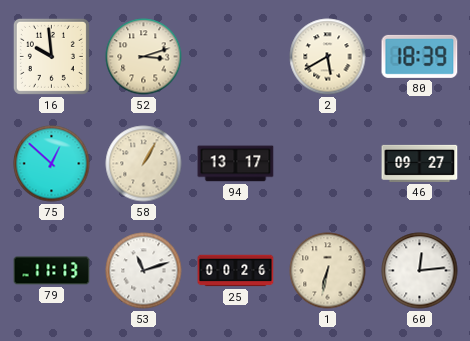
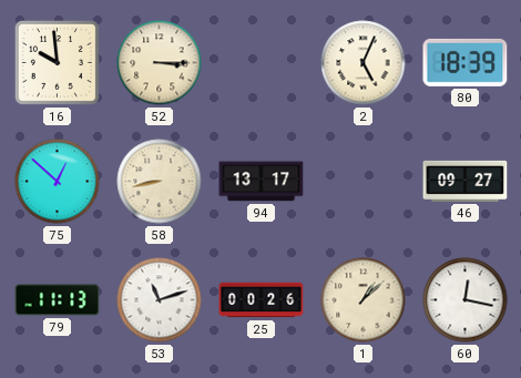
52: 3:12 -> 3:15
2: 5:40 -> 5:04
58: 1:05 -> 8:43
1: 6:32 -> 1:08
60: 12:14 -> 12:17
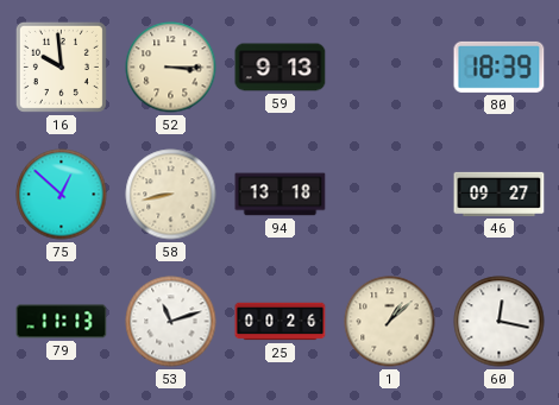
59: none -> 9:13
2: 5:04 -> none
94: 13:17 -> 13:18
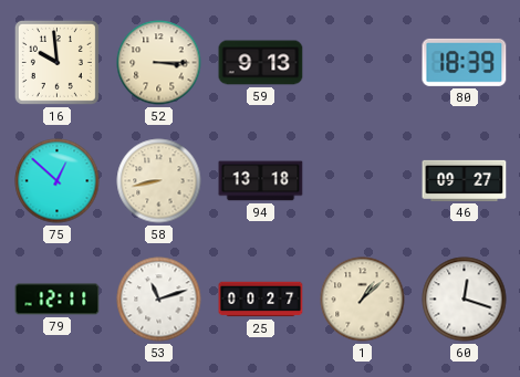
79: 11:13 -> 12:11
25: 00:26 -> 00:27
60: 12:17 -> 12:18
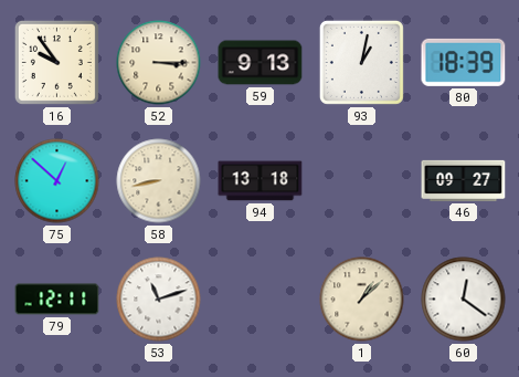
16: 9:59 -> 9:54
93: none -> 1:02
25: 00:27 -> none
60: 12:18 -> 12:21
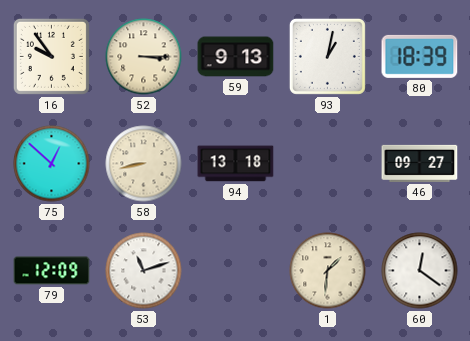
79: 12:11 -> 12:09
1: 1:08 -> 1:31
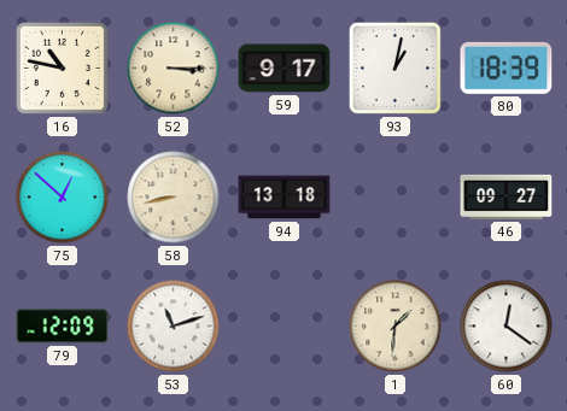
16: 9:54 -> 10:47
59: 9:13 -> 9:17
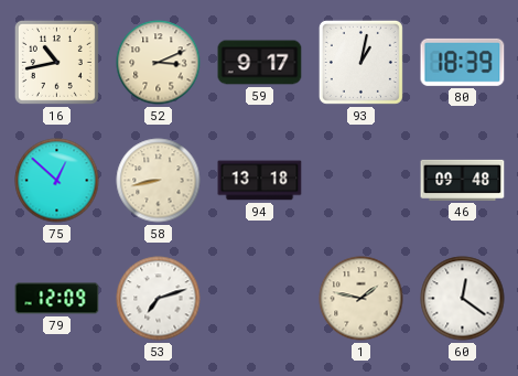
16: 10:47 -> 10:43
52: 3:15 -> 3:11
46: 09:27 -> 09:48
53: 11:12 -> 7:12
1: 1:31 -> 1:47
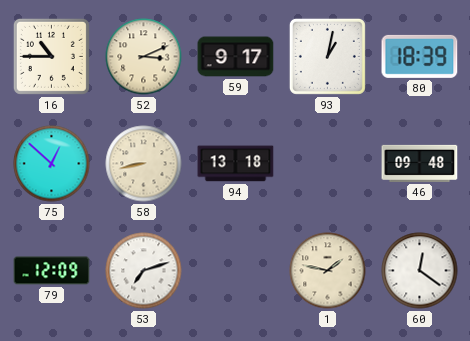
16: 10:43 -> 10:45
